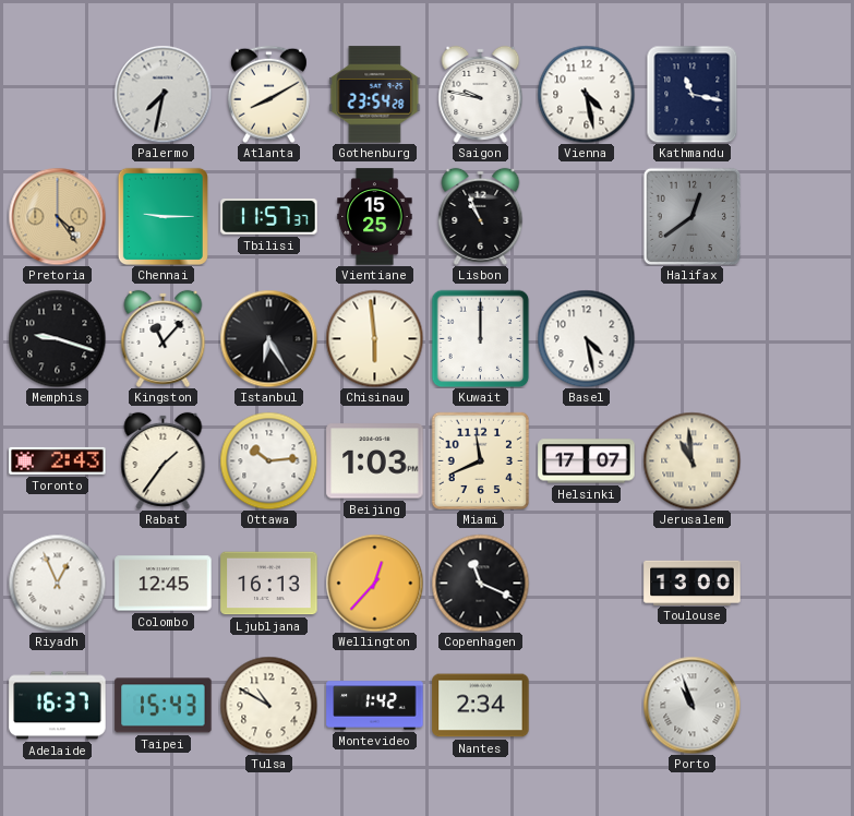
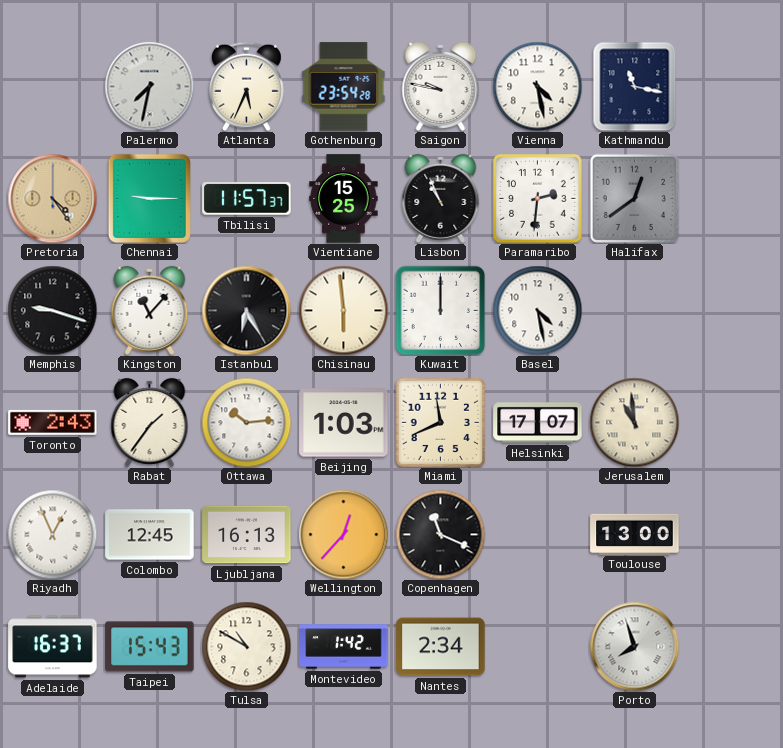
Atlanta: 8:10 -> 5:34
Paramaribo: none -> 2:31
Porto: 10:57 -> 7:57
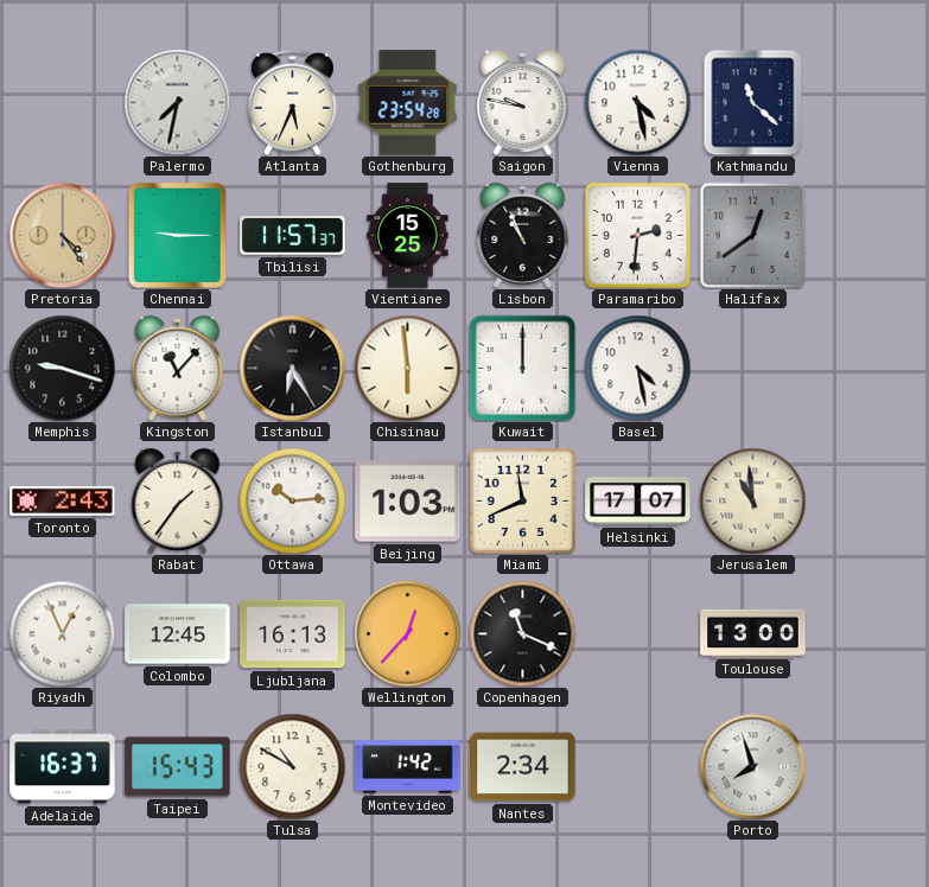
Kathmandu: 11:17 -> 11:22
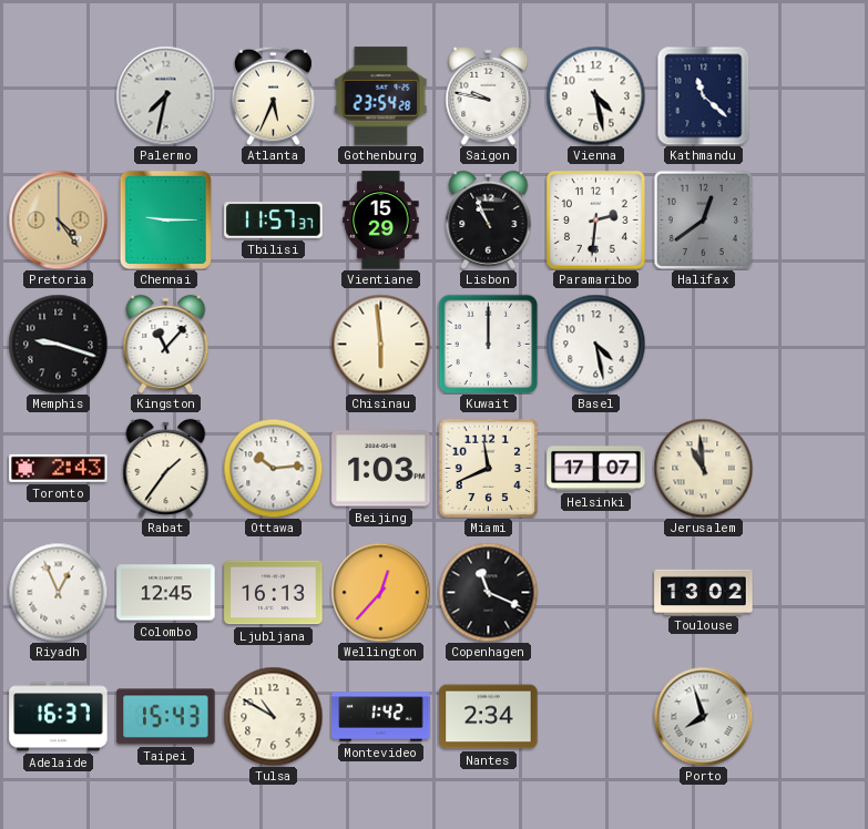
Vientiane: 15:25 -> 15:29
Istanbul: 6:25 -> none
Toulouse: 13:00 -> 13:02
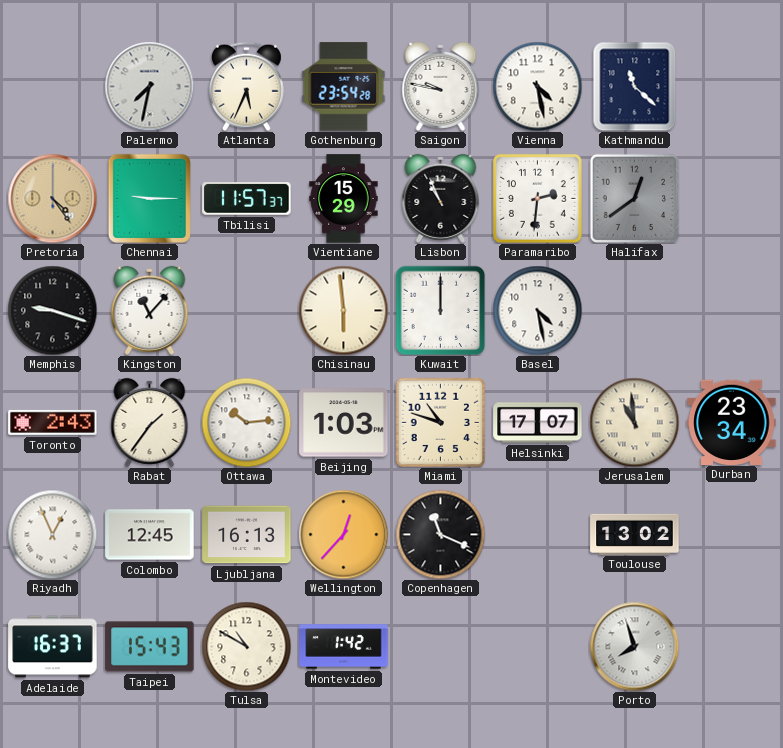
Miami: 11:41 -> 10:48
Durban: none -> 23:34
Nantes: 2:34 -> none
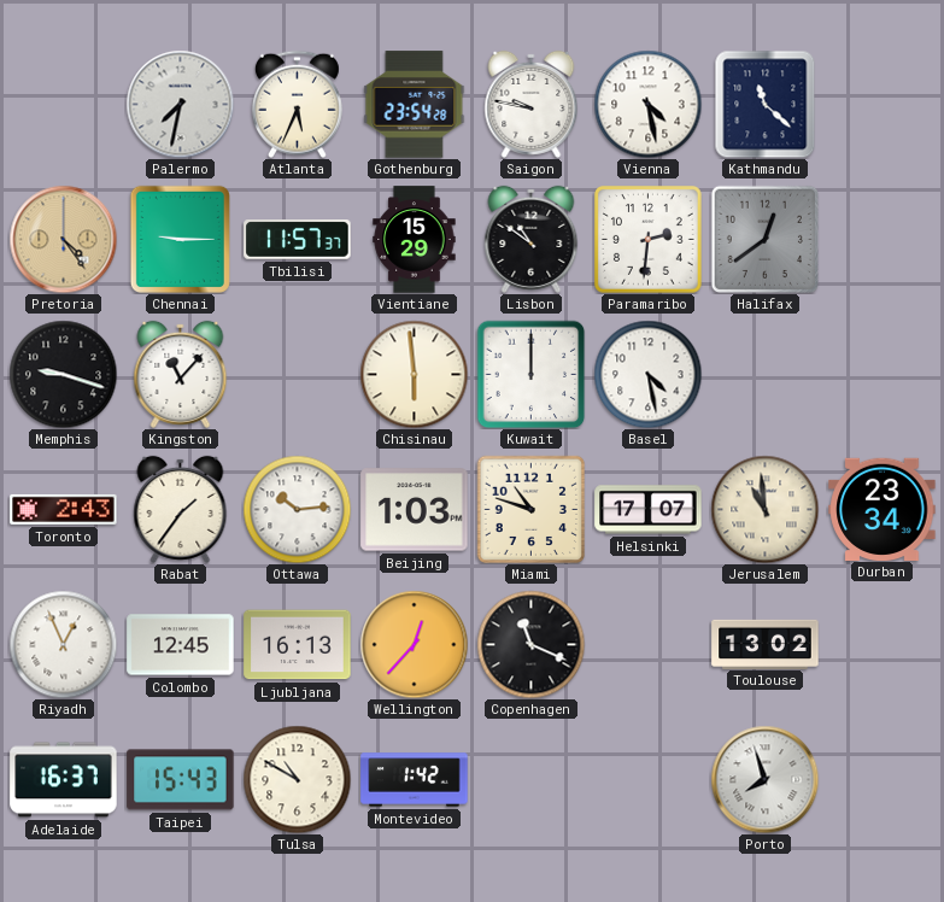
Lisbon: 10:56 -> 10:51
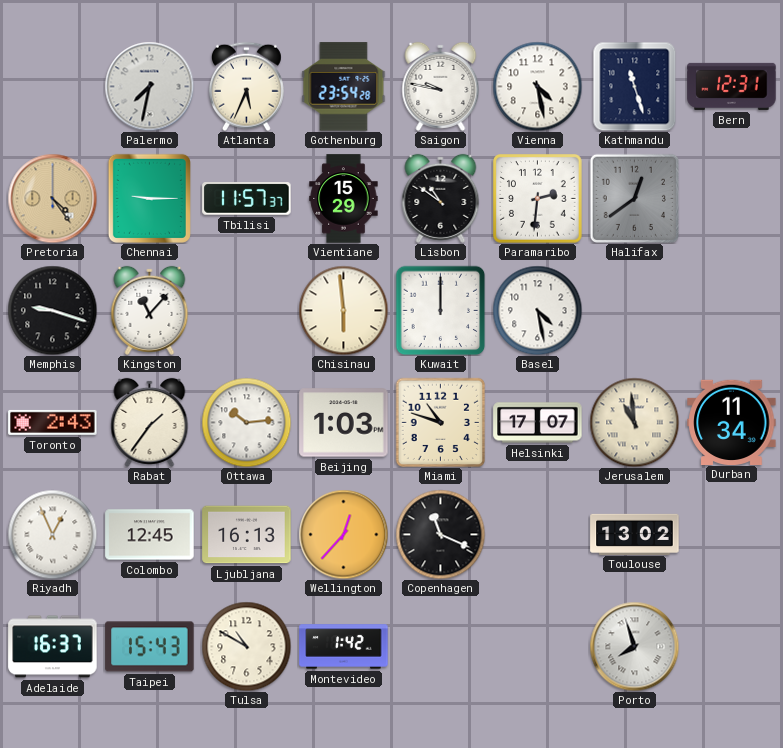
Kathmandu: 11:22 -> 11:27
Bern: none -> 12:31
Durban: 23:34 -> 11:34
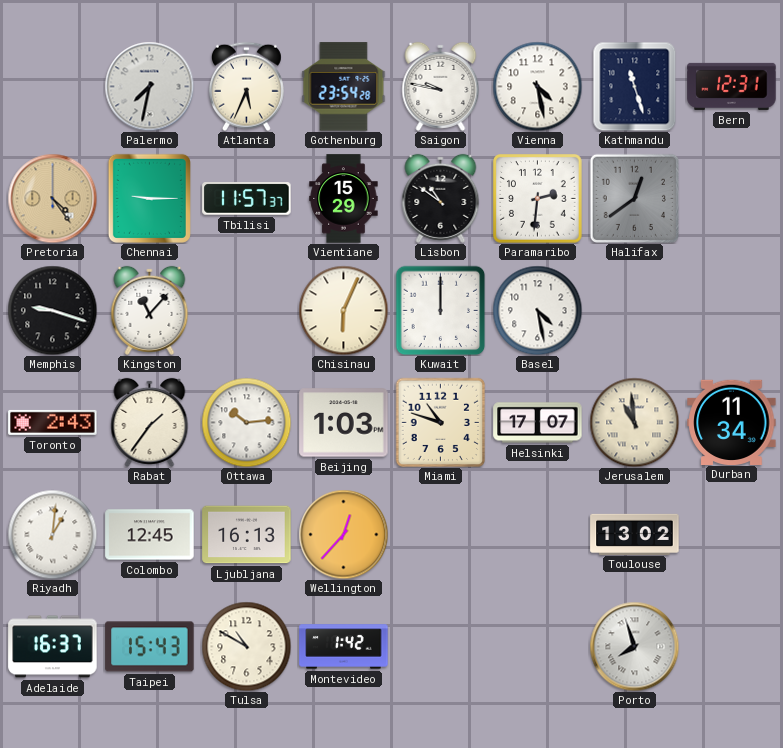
Chisinau: 5:59 -> 6:04
Riyadh: 12:56 -> 1:01
Copenhagen: 11:19 -> none
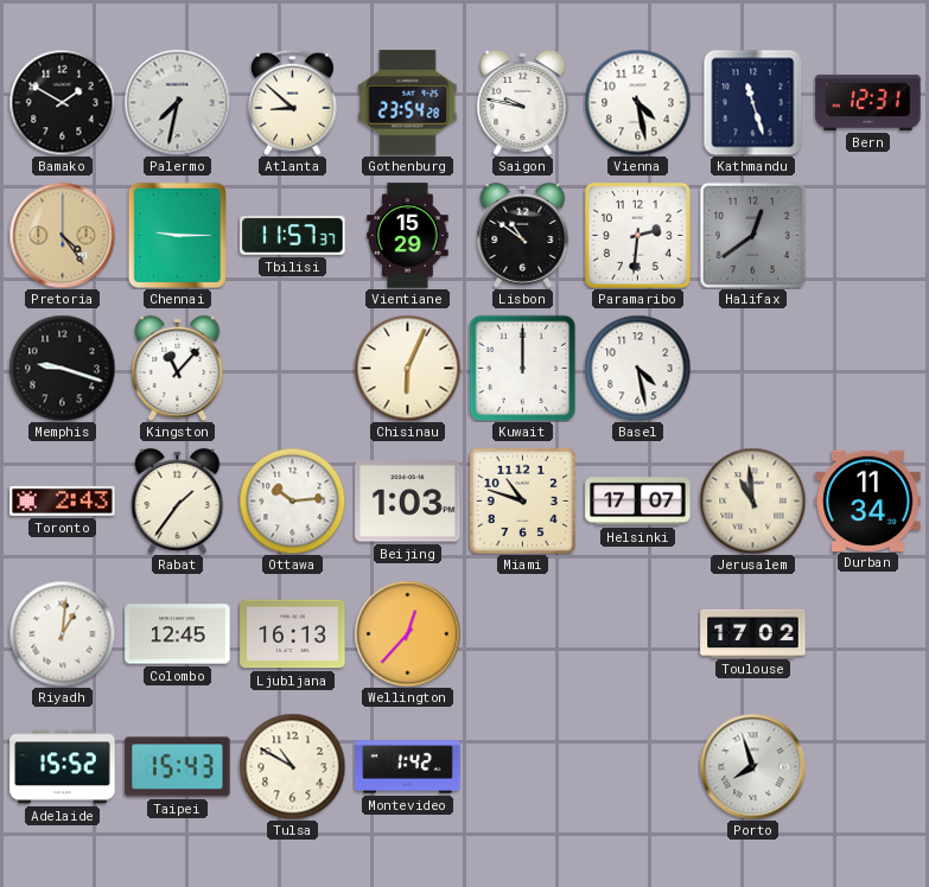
Bamako: none -> 1:50
Atlanta: 5:34 -> 8:52
Toulouse: 13:02 -> 17:02
Adelaide: 16:37 -> 15:52
